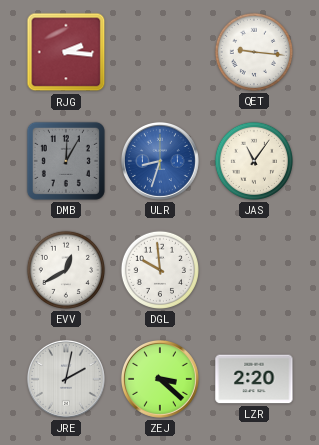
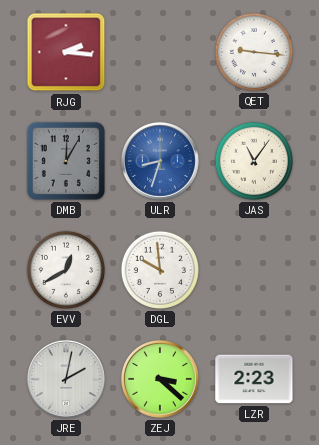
LZR: 2:20 -> 2:23
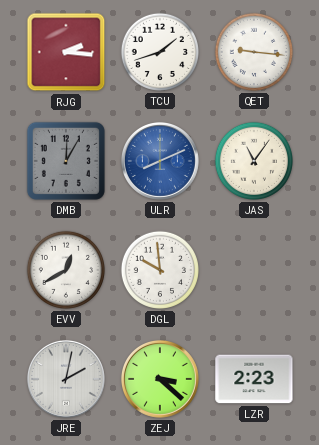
TCU: none -> 1:42
ULR: 8:33 -> 8:11
